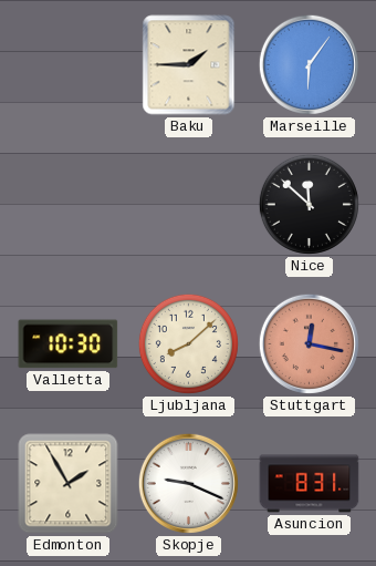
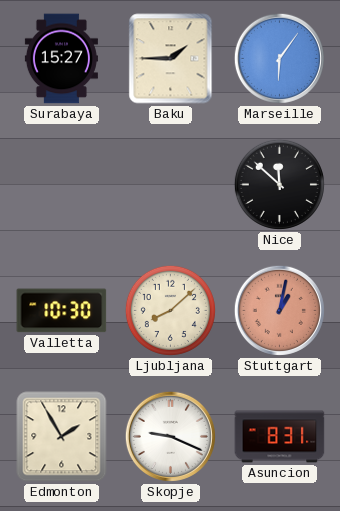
Surabaya: none -> 15:27
Stuttgart: 12:17 -> 1:02
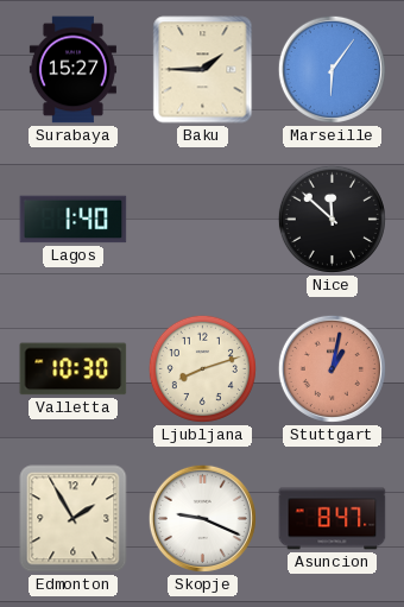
Lagos: none -> 1:40
Ljubljana: 8:08 -> 8:12
Asuncion: 8:31 -> 8:47
